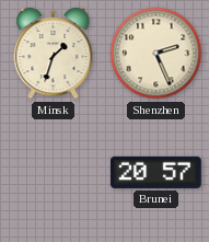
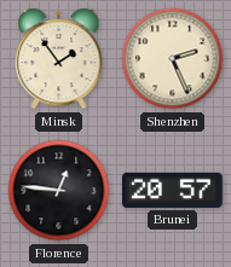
Minsk: 1:33 -> 1:54
Florence: none -> 12:46
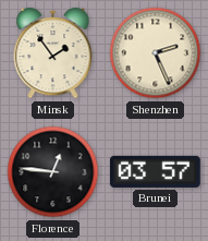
Brunei: 20:57 -> 03:57
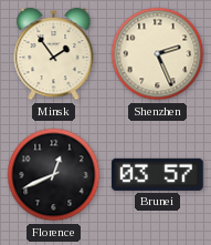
Florence: 12:46 -> 12:41
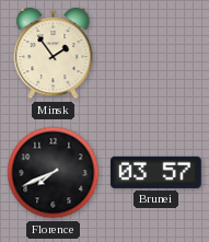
Shenzhen: 2:26 -> none
Florence: 12:41 -> 7:41
